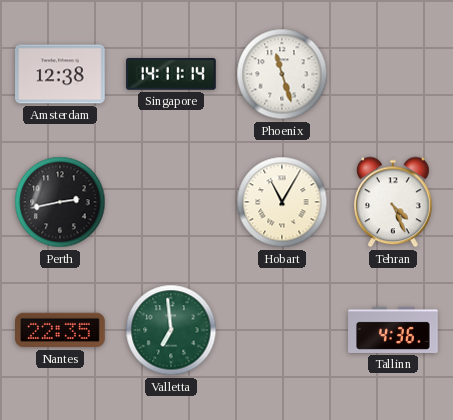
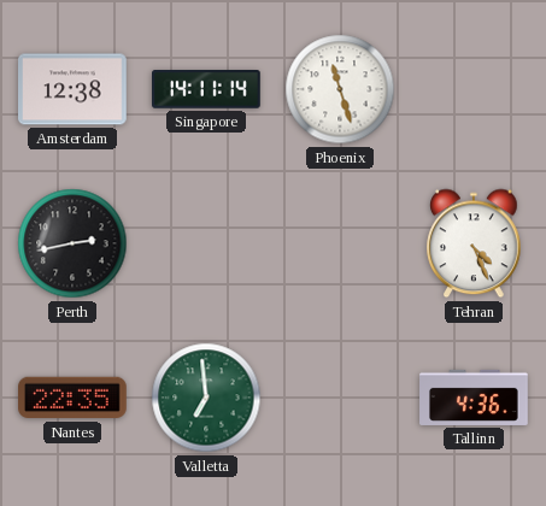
Hobart: 11:05 -> none
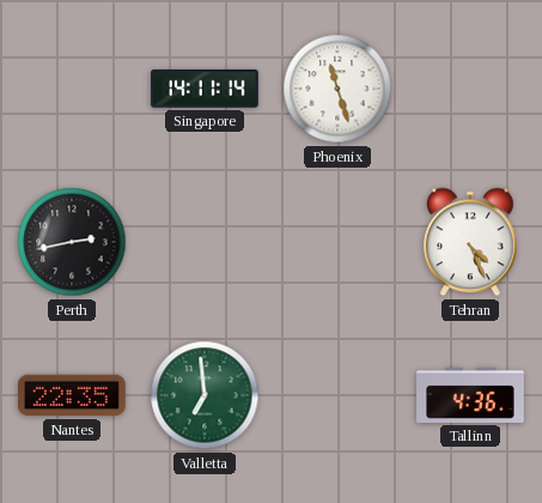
Amsterdam: 12:38 -> none
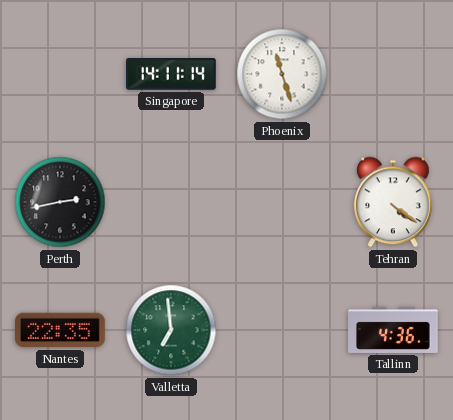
Tehran: 4:26 -> 4:21
